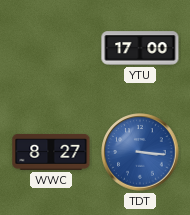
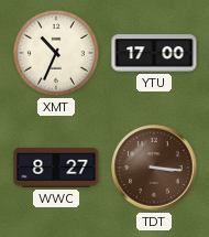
XMT: none -> 10:34
TDT dial: blue -> brown
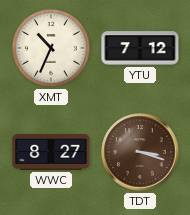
YTU: 17:00 -> 7:12
TDT: 3:16 -> 3:18
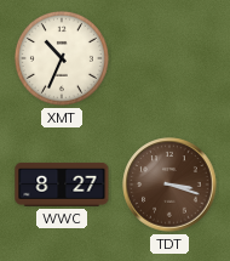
YTU: 7:12 -> none
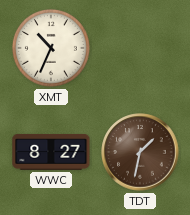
TDT: 3:18 -> 1:32
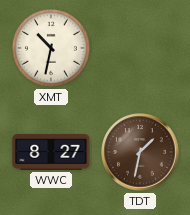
XMT: 10:34 -> 10:32
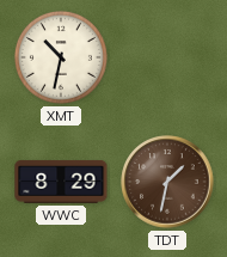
WWC: 8:27 -> 8:29
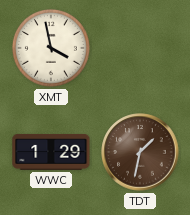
XMT: 10:32 -> 3:58
WWC: 8:29 -> 1:29
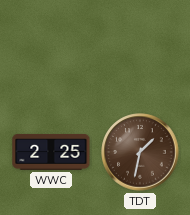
XMT: 3:58 -> none
WWC: 1:29 -> 2:25
